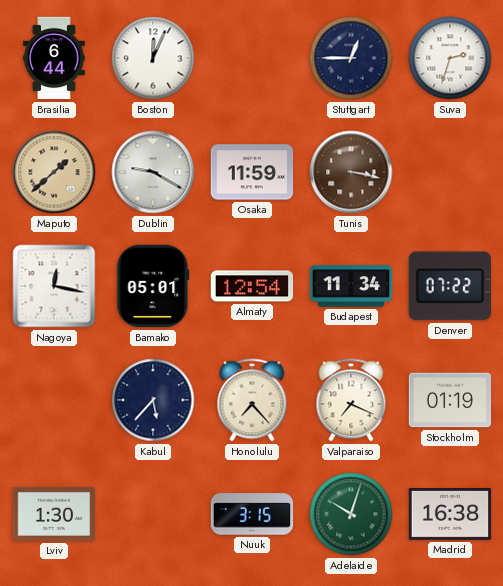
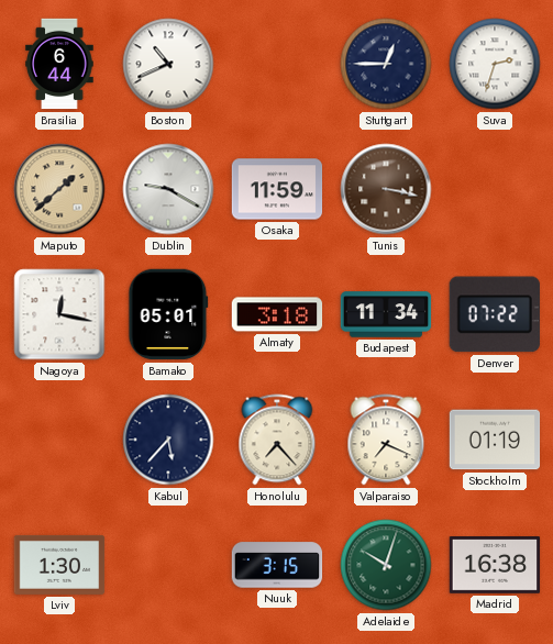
Boston: 12:04 -> 10:41
Almaty: 12:54 -> 3:18
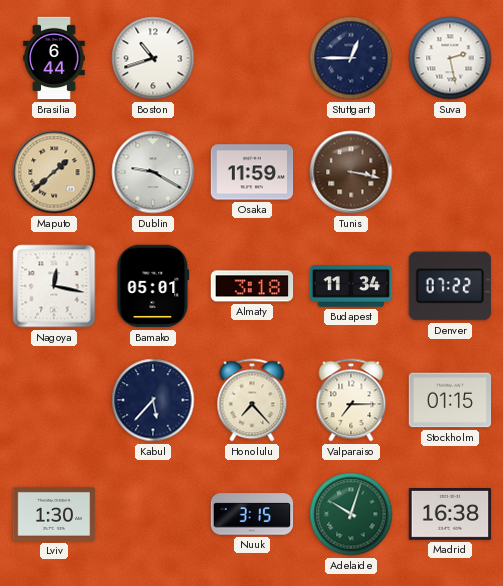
Boston: 10:41 -> 10:42
Suva: 2:33 -> 2:28
Valparaiso: 7:19 -> 7:15
Stockholm: 01:19 -> 01:15
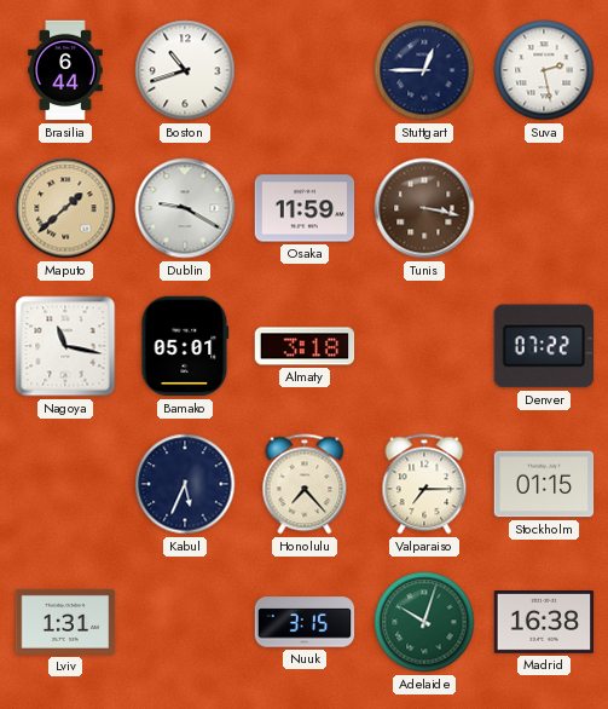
Nagoya: 12:17 -> 11:17
Budapest: 11:34 -> none
Kabul: 5:37 -> 5:34
Lviv: 1:30 -> 1:31
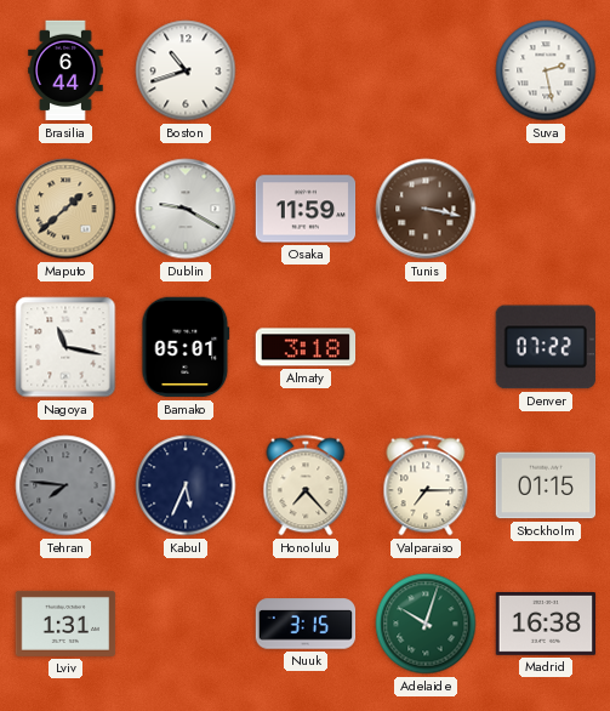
Stuttgart: 12:45 -> none
Tehran: none -> 7:46
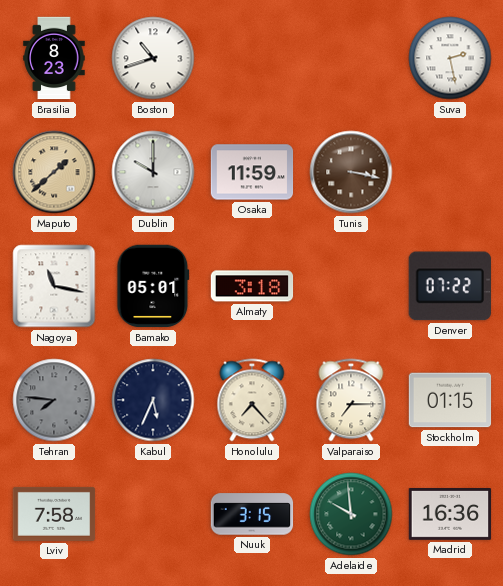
Brasilia: 6:44 -> 8:23
Dublin: 9:20 -> 10:00
Lviv: 1:31 -> 7:58
Adelaide: 10:03 -> 9:59
Madrid: 16:38 -> 16:36
